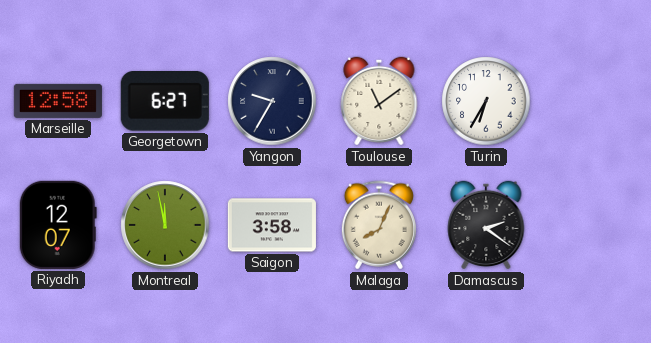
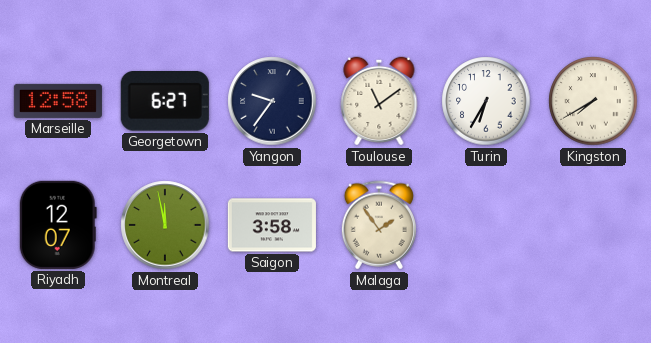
Yangon: 9:35 -> 9:36
Kingston: none -> 7:40
Malaga: 8:04 -> 1:54
Damascus: 2:21 -> none
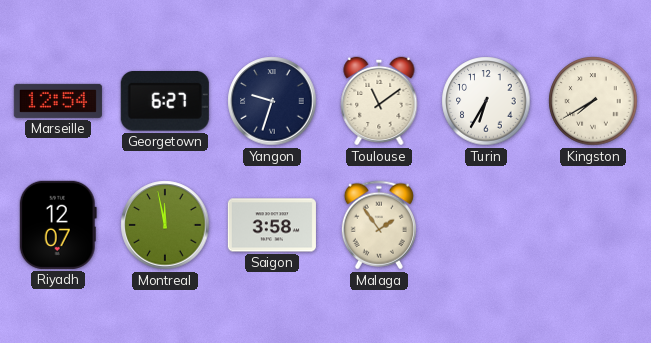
Marseille: 12:58 -> 12:54
Yangon: 9:36 -> 9:33
